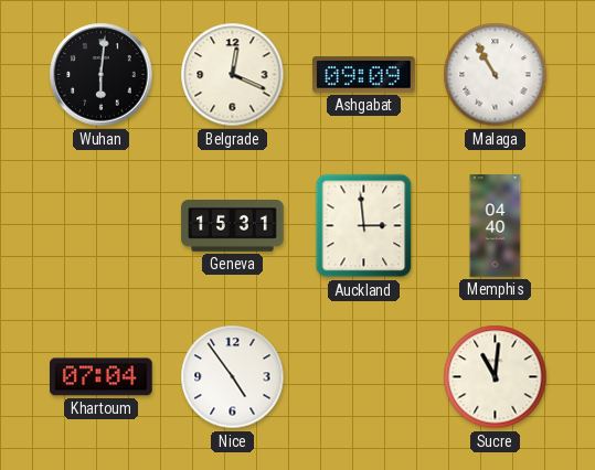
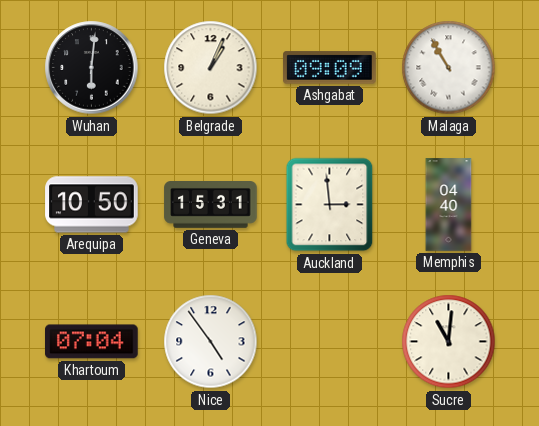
Belgrade: 12:19 -> 1:04
Arequipa: none -> 10:50
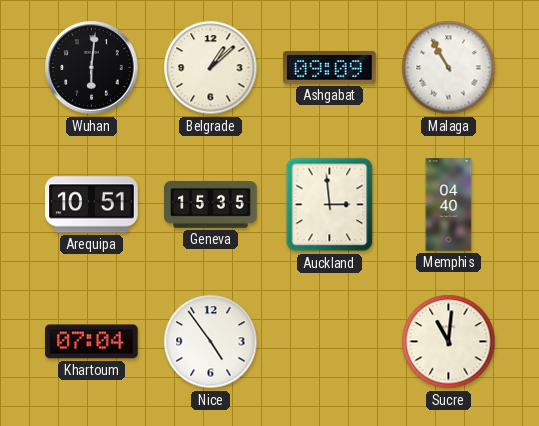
Belgrade: 1:04 -> 1:08
Arequipa: 10:50 -> 10:51
Geneva: 15:31 -> 15:35
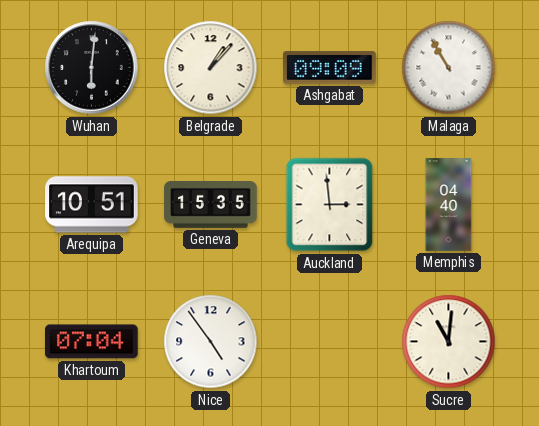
Belgrade: 1:08 -> 1:07
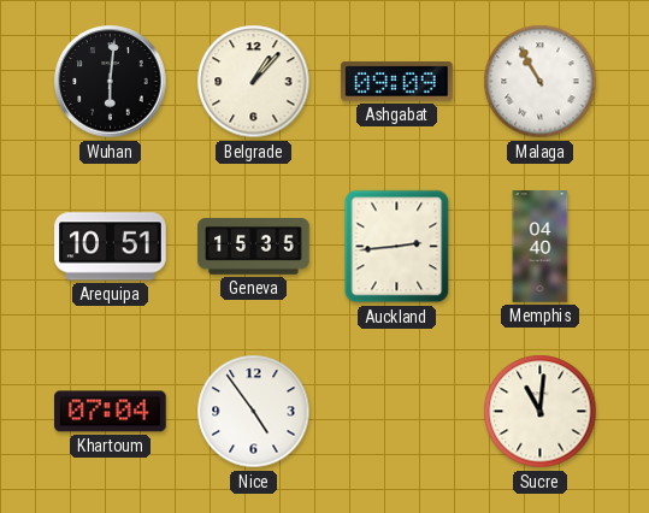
Auckland: 2:59 -> 2:44
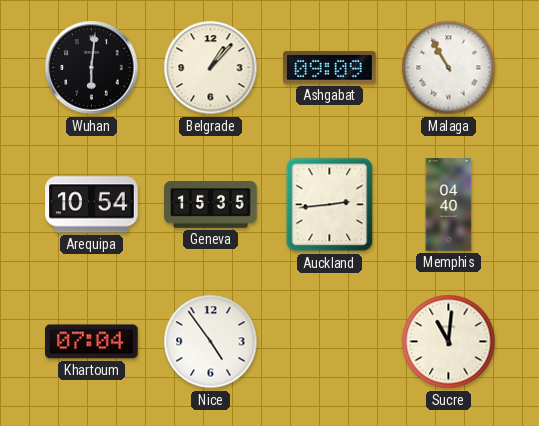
Arequipa: 10:51 -> 10:54
